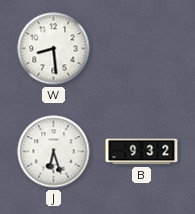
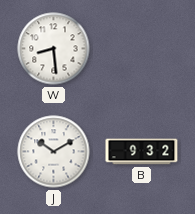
J: 6:27 -> 10:10
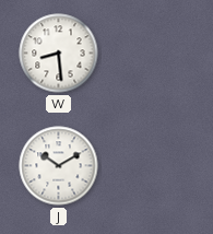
B: 9:32 -> none
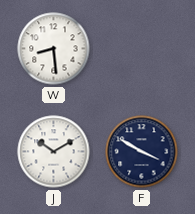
F: none -> 3:50
